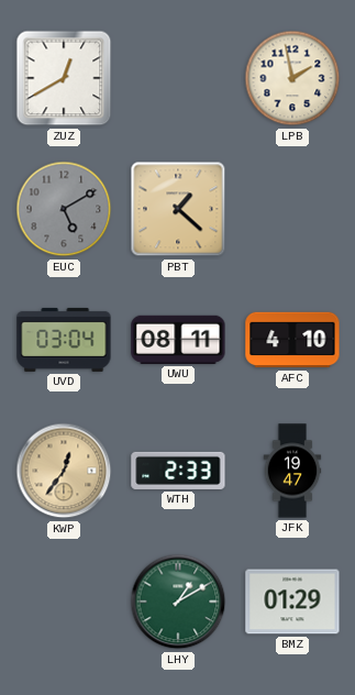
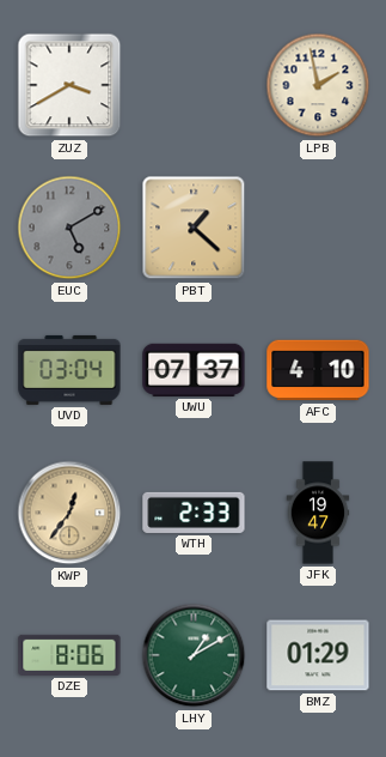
ZUZ: 12:40 -> 3:40
UWU: 08:11 -> 07:37
DZE: none -> 8:06
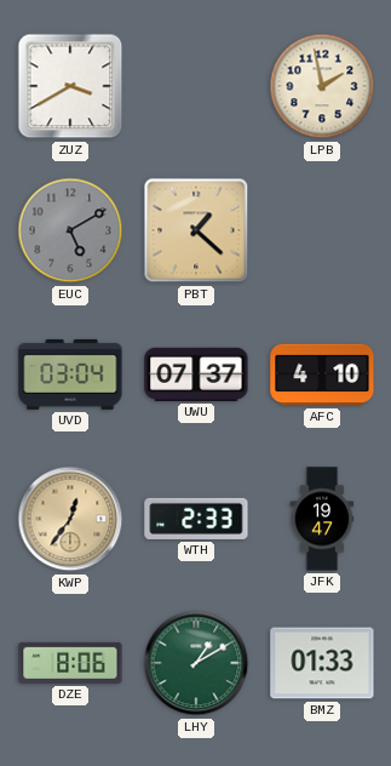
BMZ: 01:29 -> 01:33
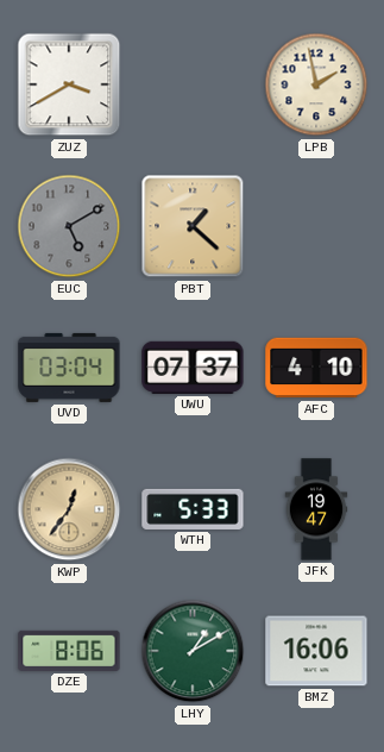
WTH: 2:33 -> 5:33
BMZ: 01:33 -> 16:06
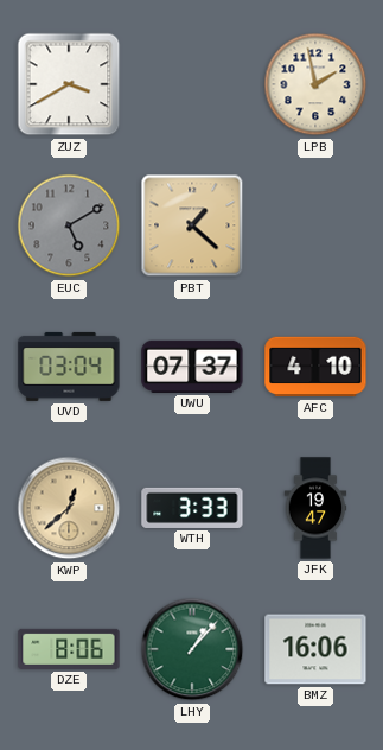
KWP: 12:36 -> 12:38
WTH: 5:33 -> 3:33
LHY: 1:10 -> 1:07
